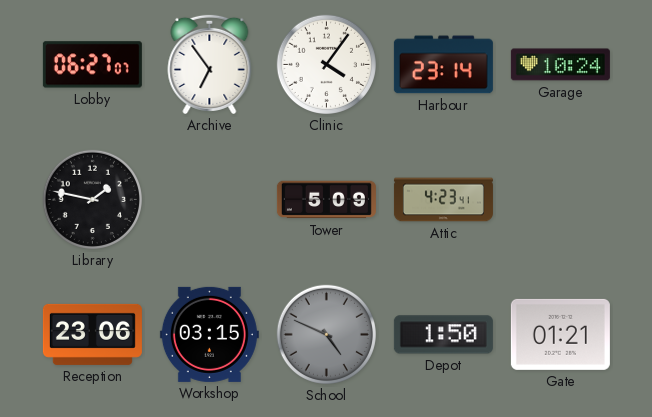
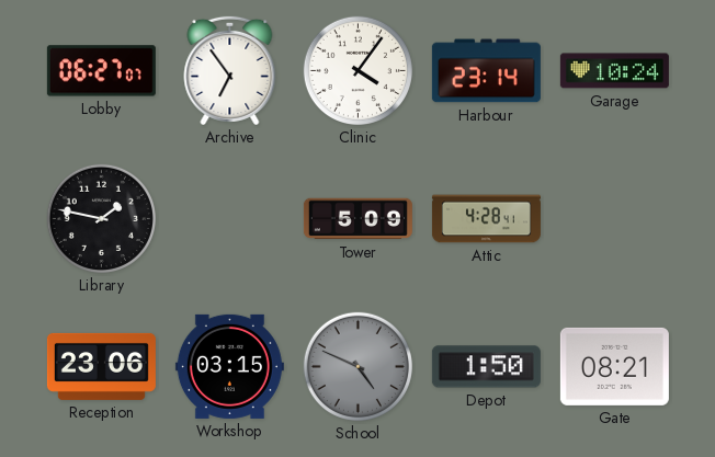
Attic: 4:23 -> 4:28
Gate: 01:21 -> 08:21
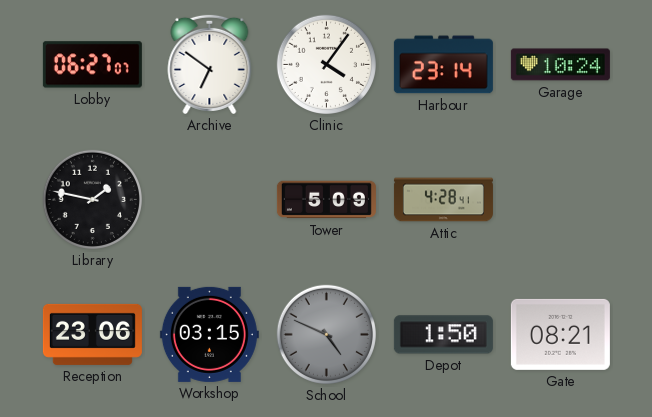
Archive: 6:54 -> 6:51
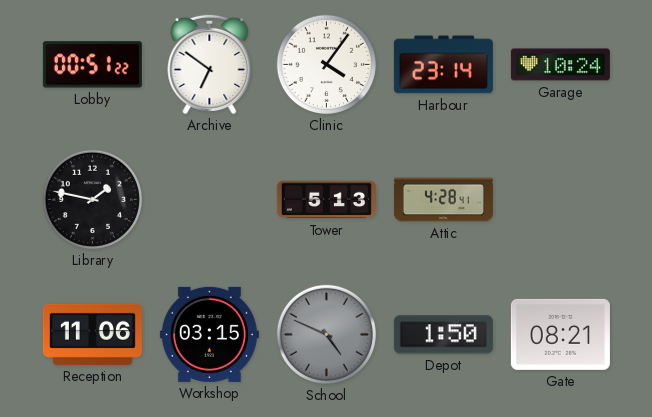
Lobby: 06:27 -> 00:51
Tower: 5:09 -> 5:13
Reception: 23:06 -> 11:06
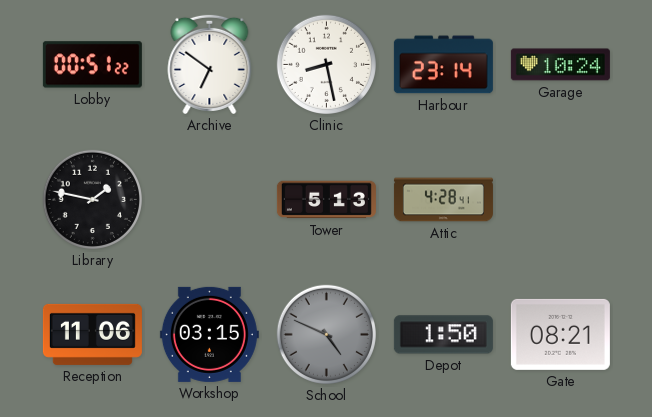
Clinic: 4:06 -> 8:28
